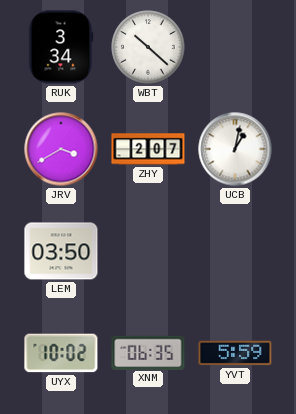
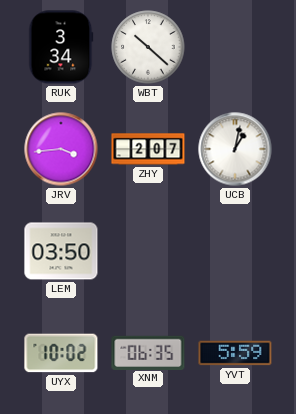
JRV: 3:40 -> 3:44
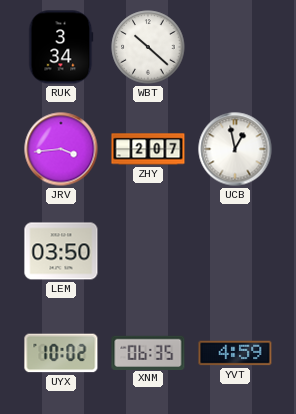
UCB: 1:02 -> 12:58
YVT: 5:59 -> 4:59
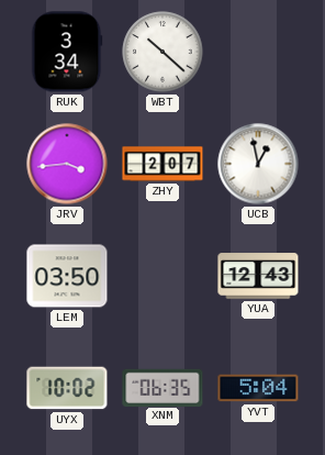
YUA: none -> 12:43
YVT: 4:59 -> 5:04
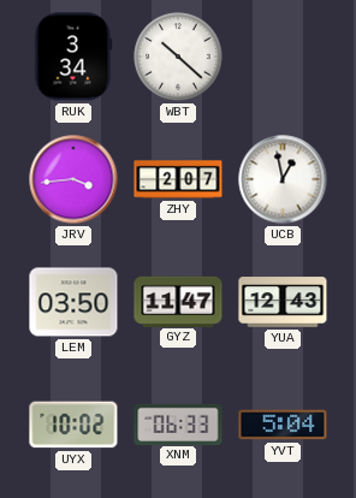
GYZ: none -> 11:47
XNM: 06:35 -> 06:33
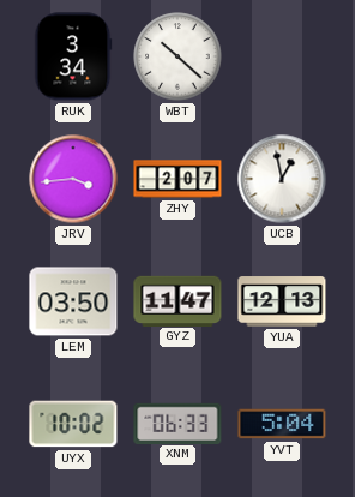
YUA: 12:43 -> 12:13
